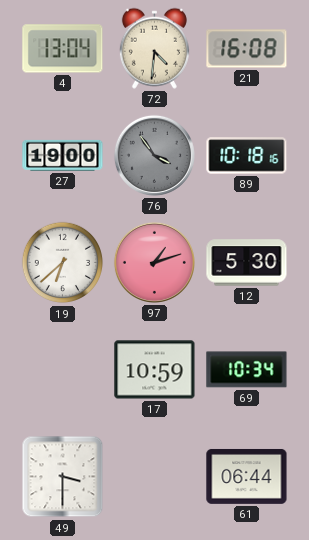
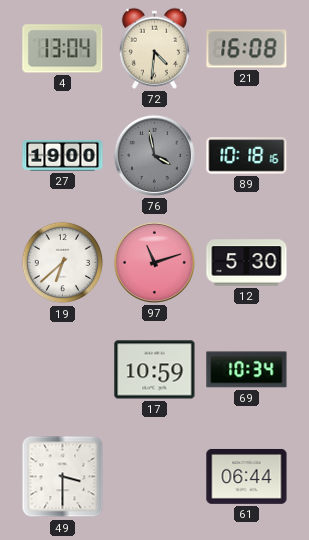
76: 3:54 -> 3:58
97: 1:12 -> 11:12
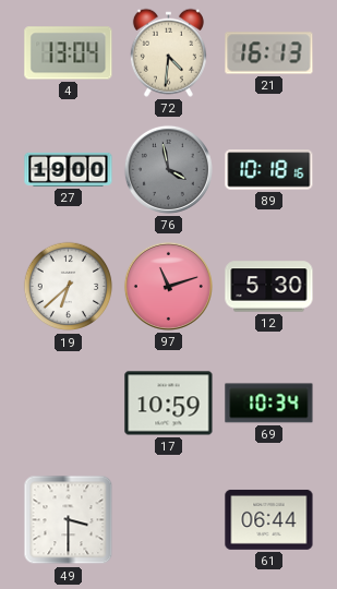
21: 16:08 -> 16:13
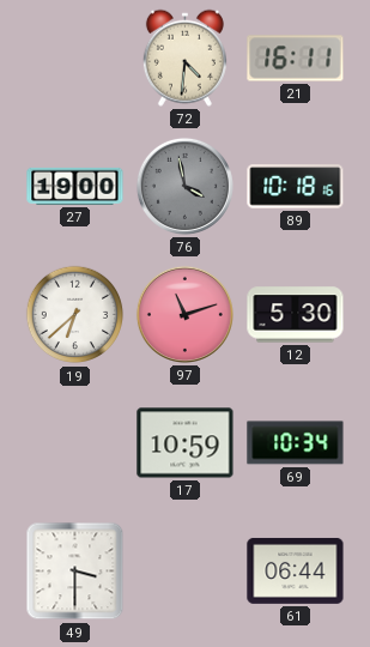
4: 13:04 -> none
21: 16:13 -> 16:11
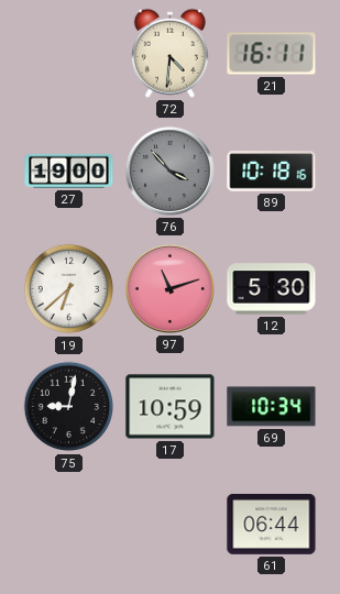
76: 3:58 -> 3:53
75: none -> 9:02
49: 3:30 -> none
